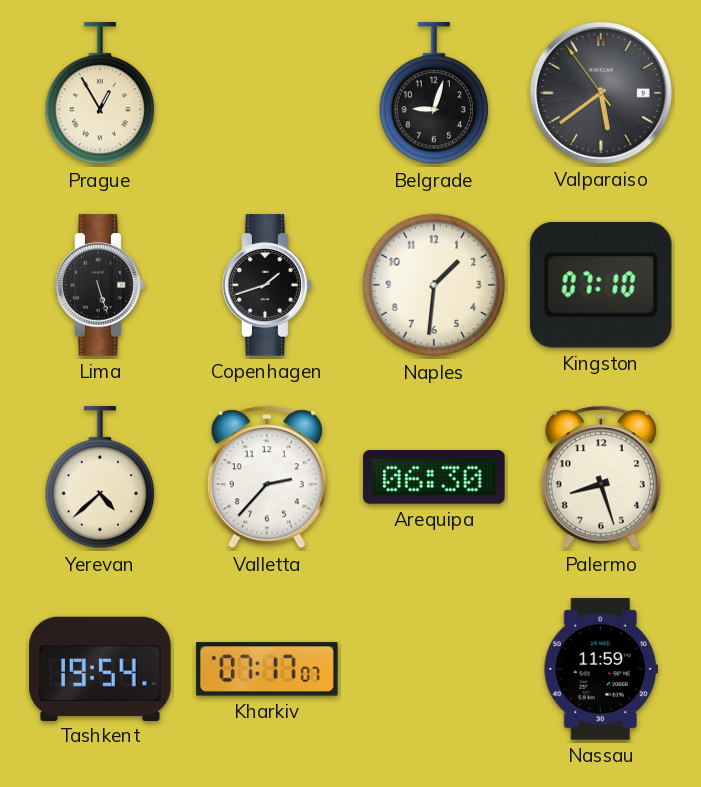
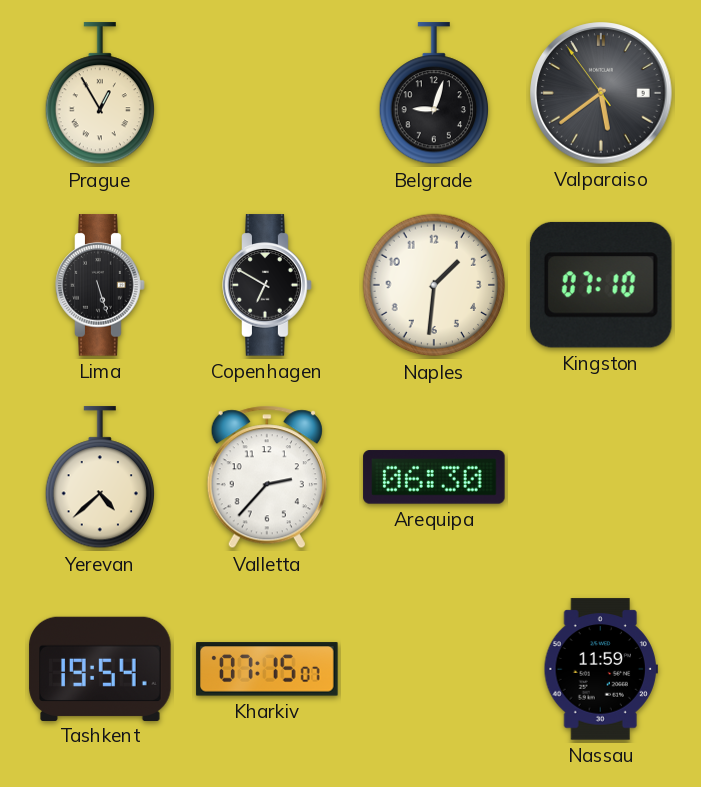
Copenhagen: 1:42 -> 6:50
Palermo: 8:27 -> none
Kharkiv: 07:17 -> 07:15
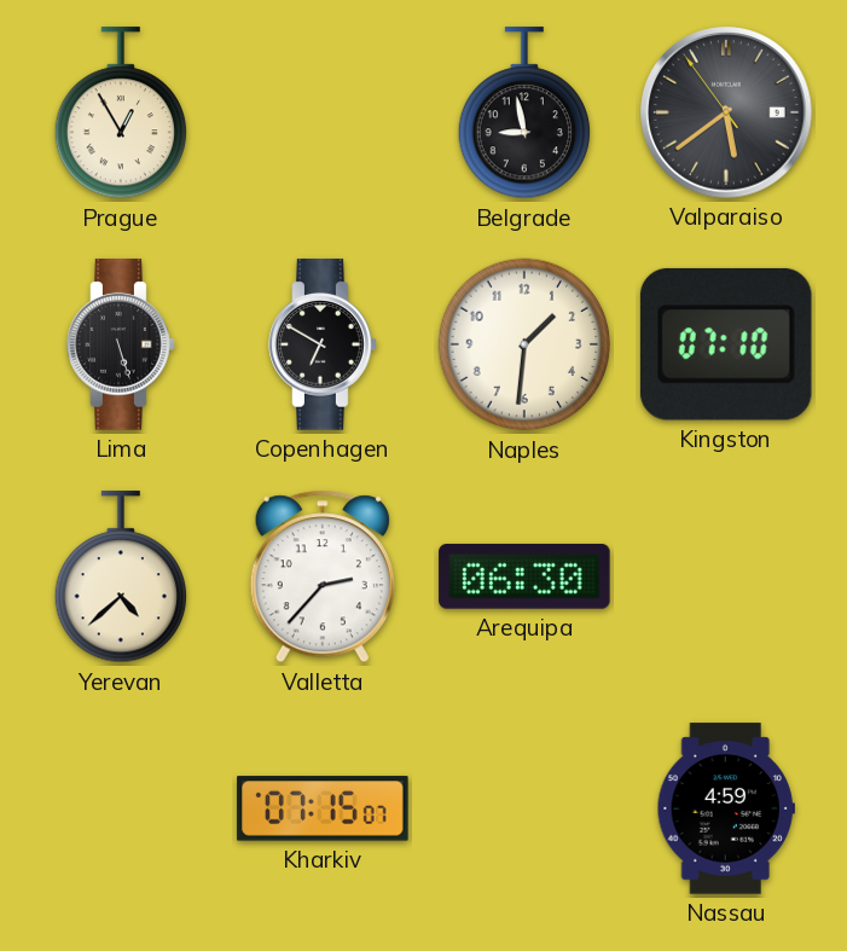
Belgrade: 9:03 -> 8:58
Tashkent: 19:54 -> none
Nassau: 11:59 -> 4:59
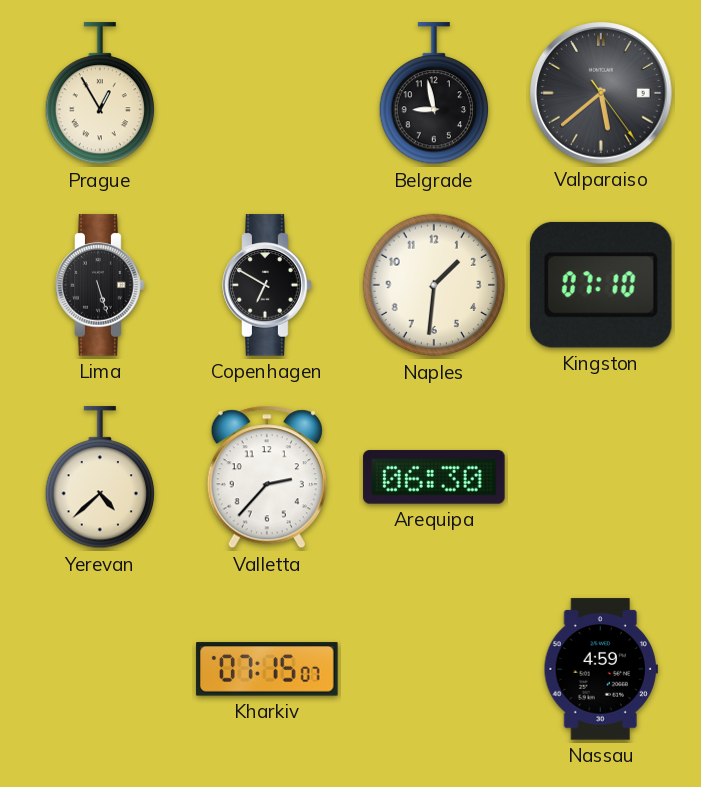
Valparaiso: 5:38:54 -> 5:38:24
